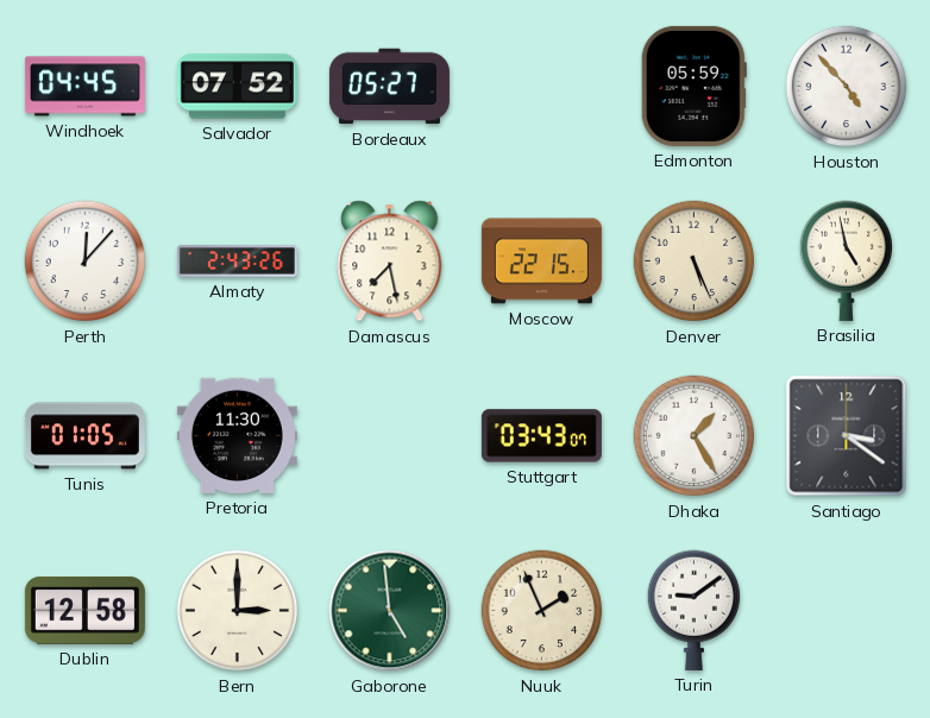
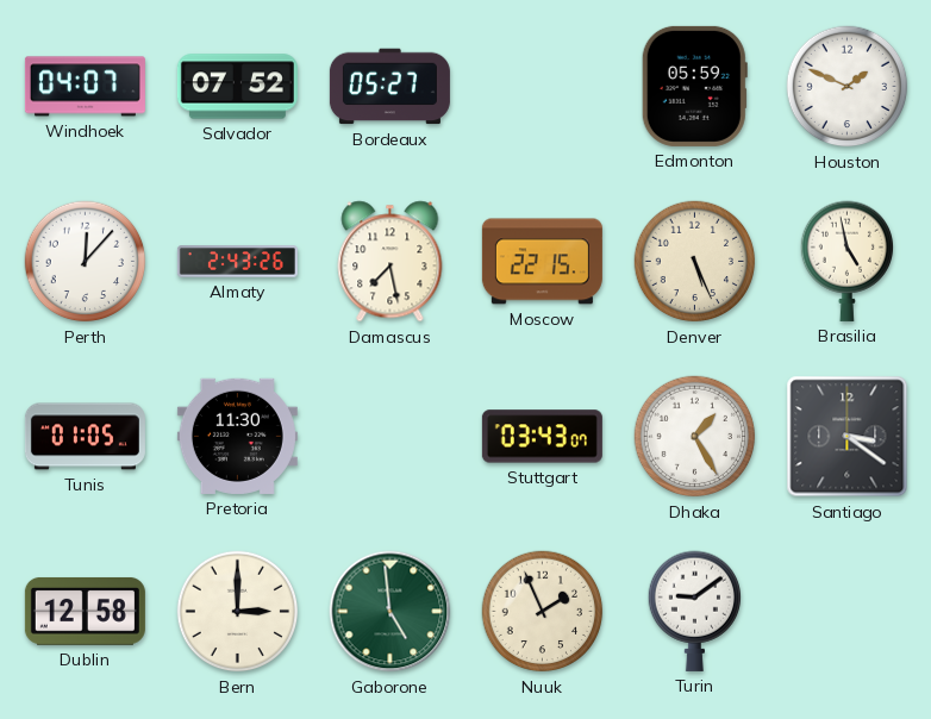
Windhoek: 04:45 -> 04:07
Houston: 4:53 -> 1:49
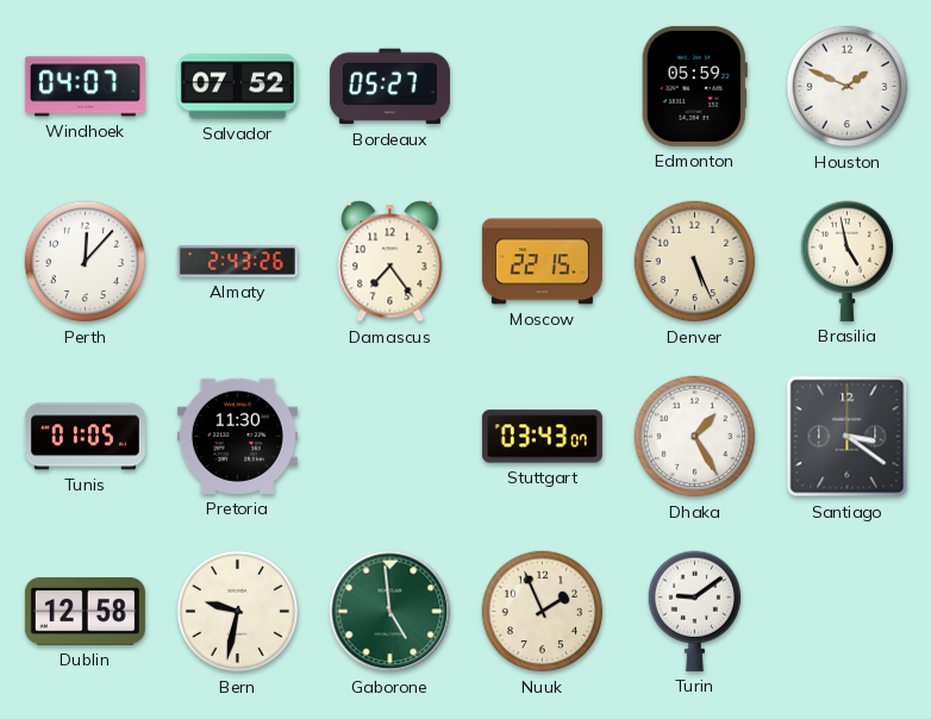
Damascus: 7:28 -> 7:24
Bern: 3:00 -> 9:32
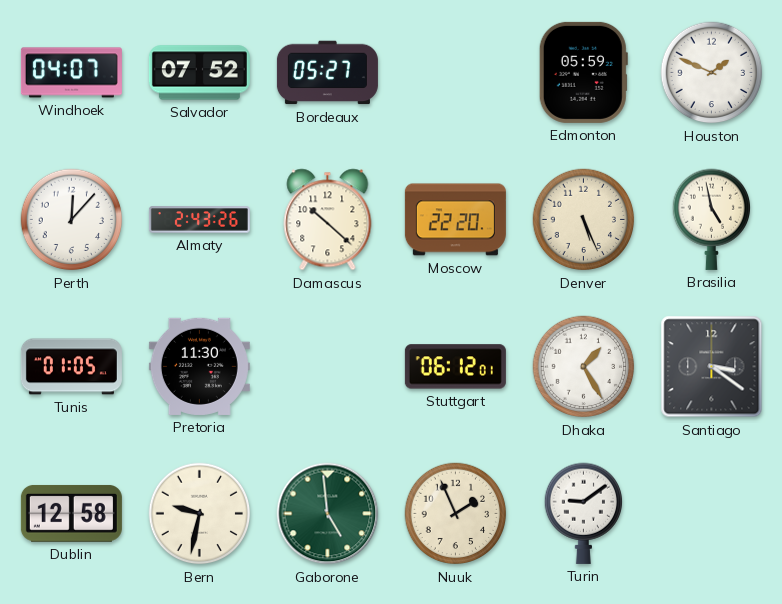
Damascus: 7:24 -> 10:22
Moscow: 22:15 -> 22:20
Stuttgart: 03:43 -> 06:12
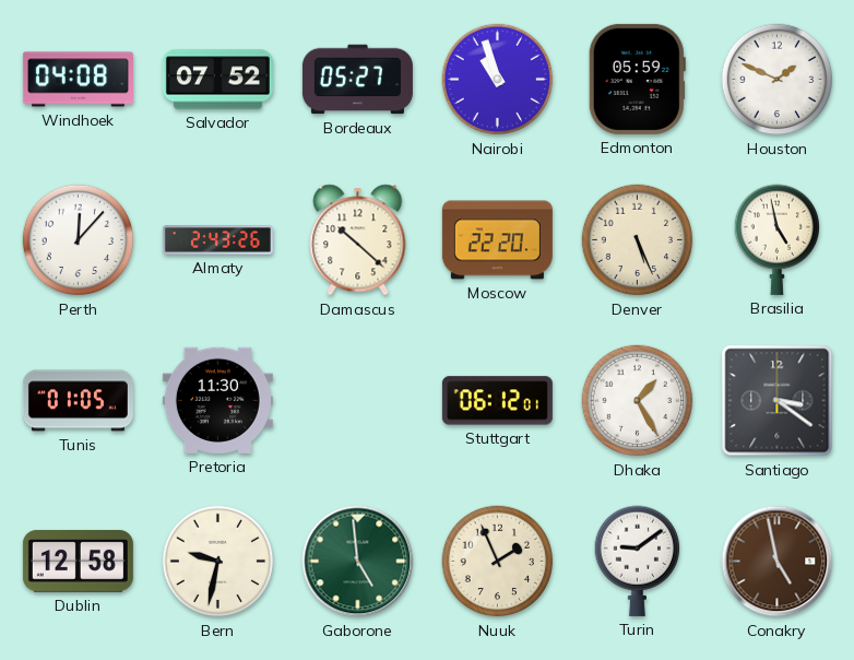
Windhoek: 04:07 -> 04:08
Nairobi: none -> 10:57
Conakry: none -> 4:58
